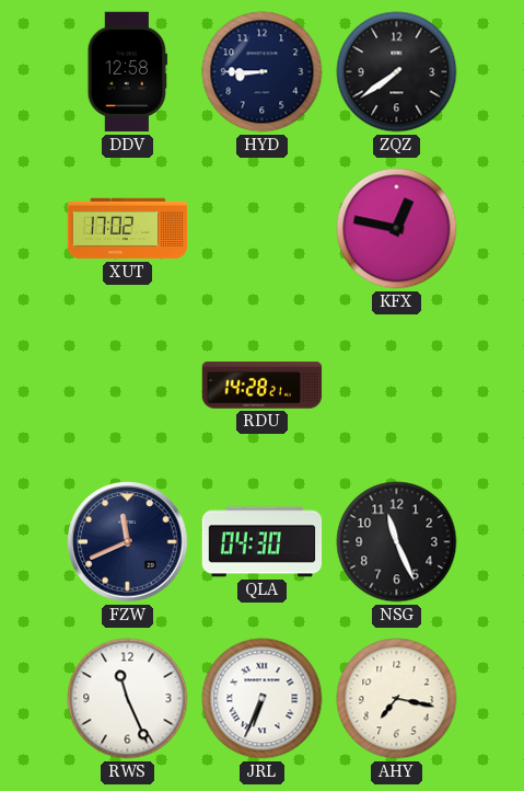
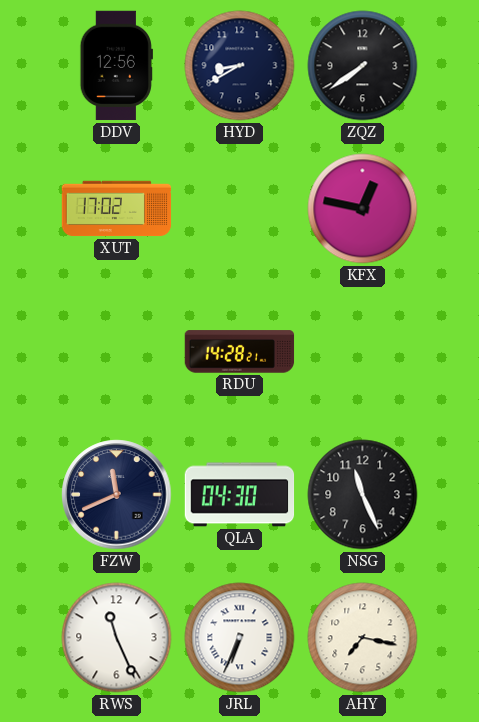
DDV: 12:58 -> 12:56
HYD: 8:45 -> 8:40
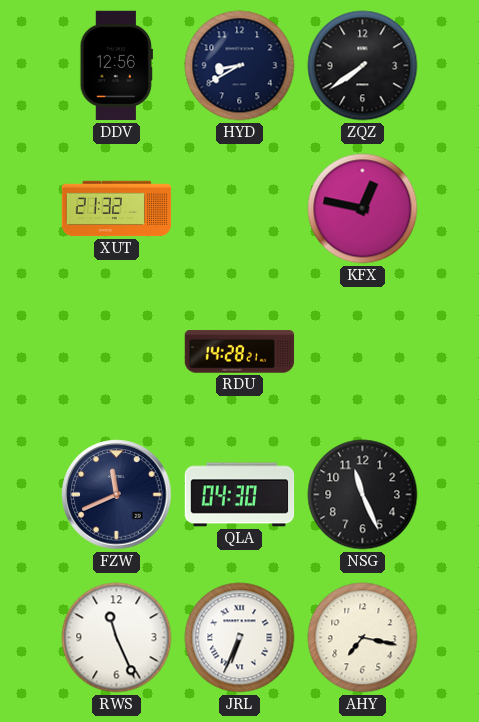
XUT: 17:02 -> 21:32
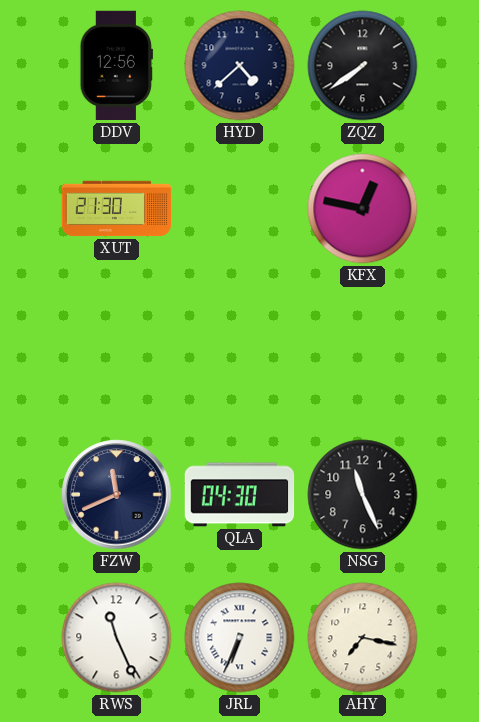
HYD: 8:40 -> 4:38
XUT: 21:32 -> 21:30
RDU: 14:28 -> none
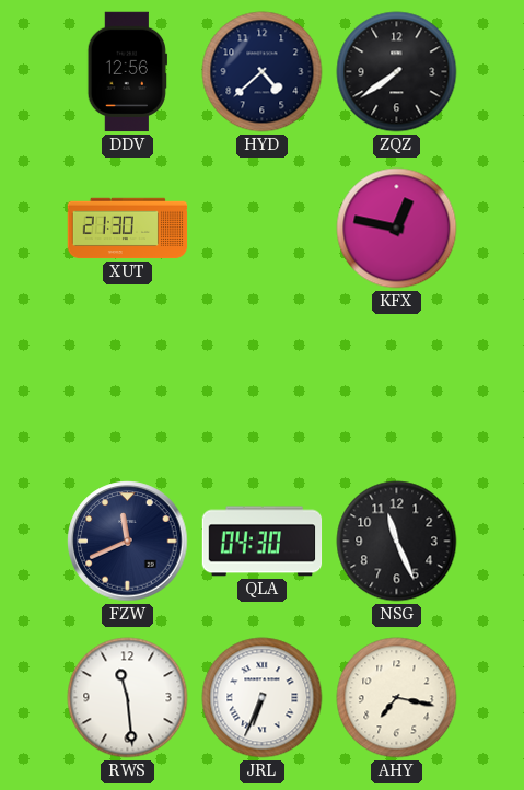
RWS: 11:26 -> 11:29
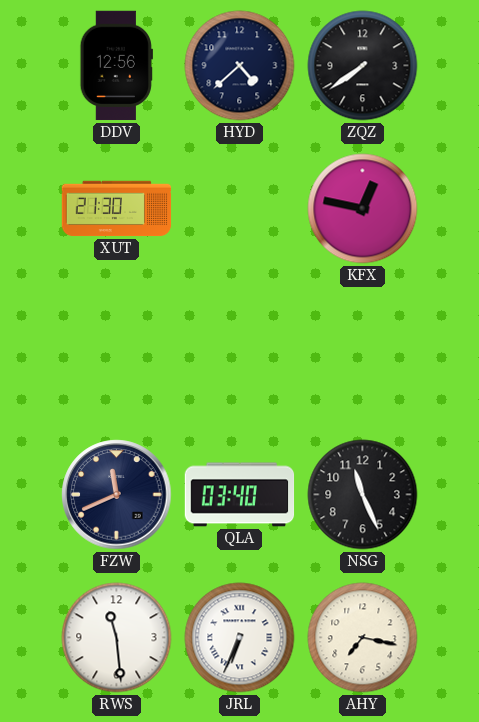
QLA: 04:30 -> 03:40
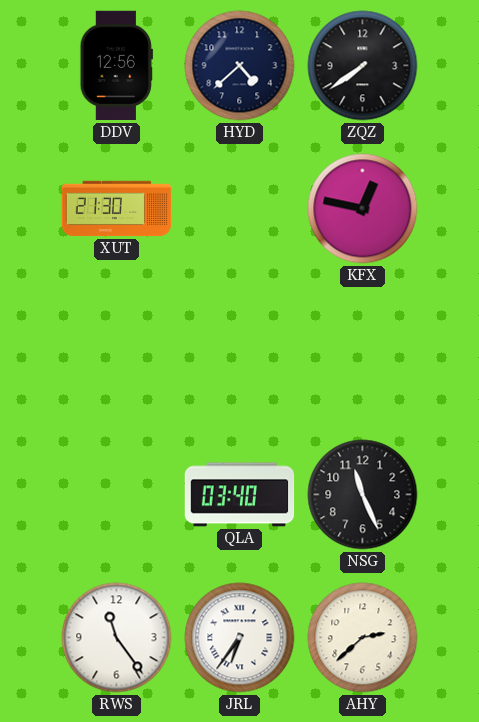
FZW: 11:41 -> none
RWS: 11:29 -> 11:24
JRL: 6:34 -> 6:36
AHY: 7:17 -> 2:38
